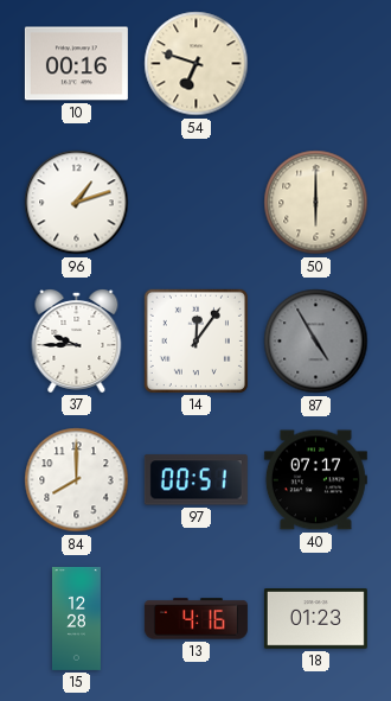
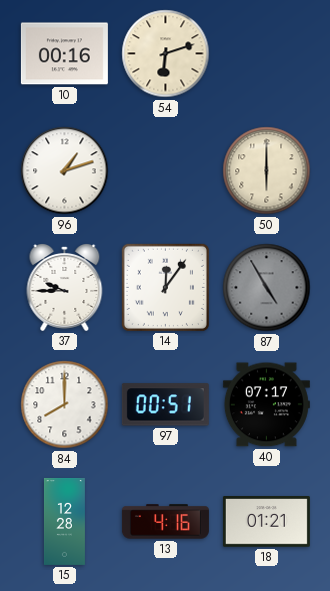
54: 6:48 -> 6:12
18: 01:23 -> 01:21
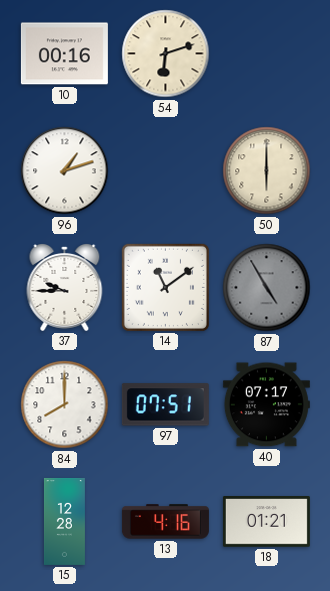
14: 12:06 -> 11:09
97: 00:51 -> 07:51
